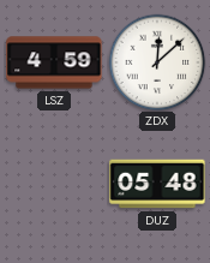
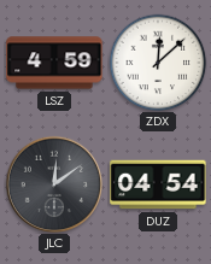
JLC: none -> 12:09
DUZ: 05:48 -> 04:54
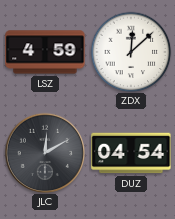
JLC: 12:09 -> 12:10
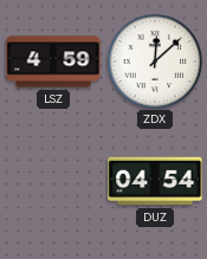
JLC: 12:10 -> none
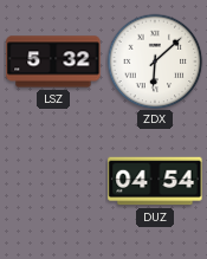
LSZ: 4:59 -> 5:32
ZDX: 12:08 -> 6:08
